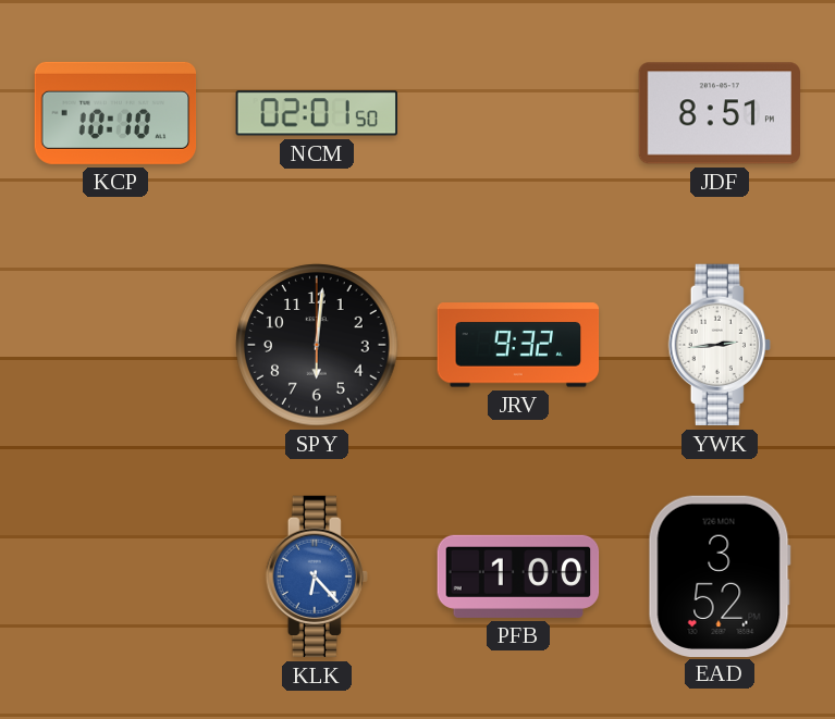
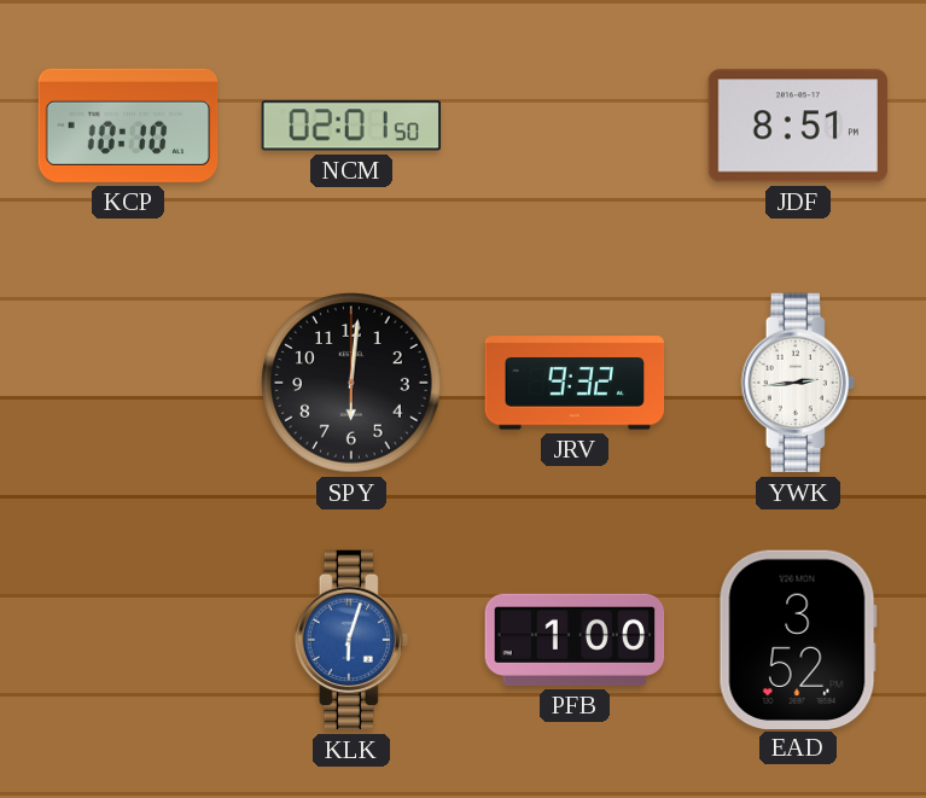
KLK: 6:23 -> 6:03
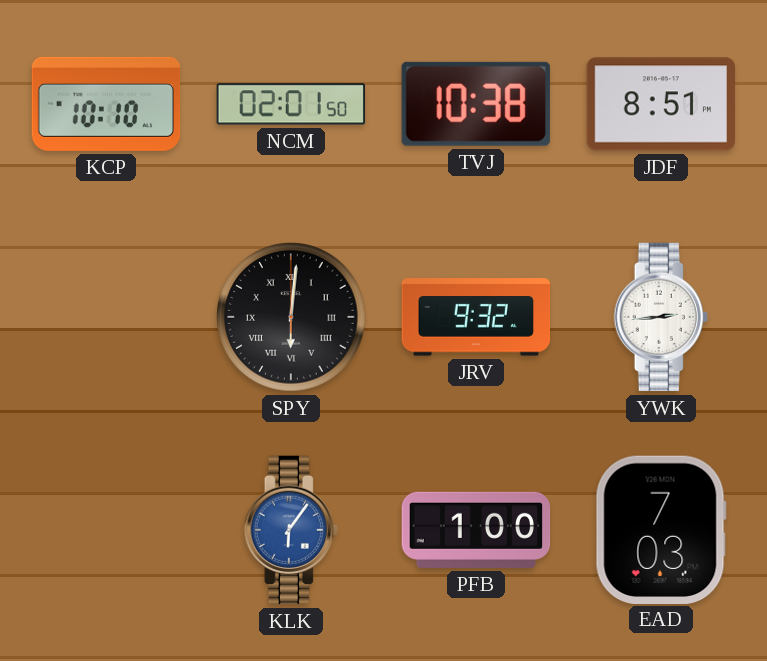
TVJ: none -> 10:38
SPY numerals: Arabic -> Roman
KLK: 6:03 -> 6:06
EAD: 3:52 -> 7:03
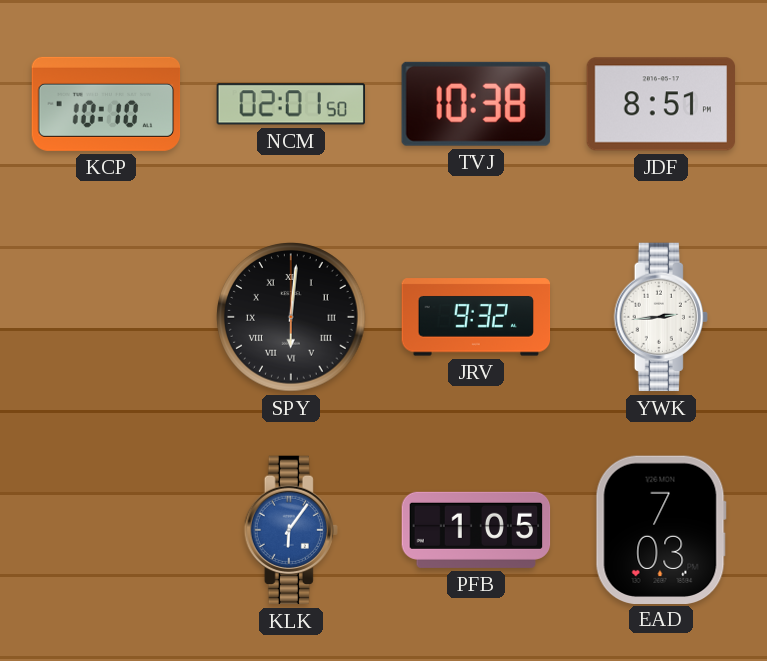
PFB: 1:00 -> 1:05
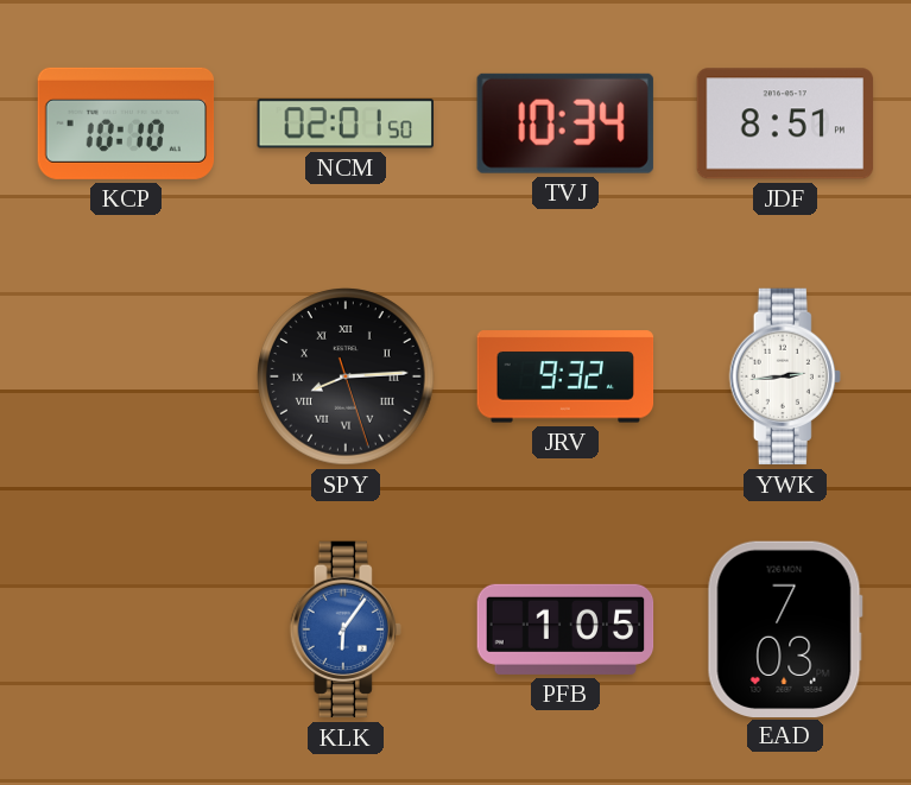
TVJ: 10:38 -> 10:34
SPY: 6:01 -> 8:14
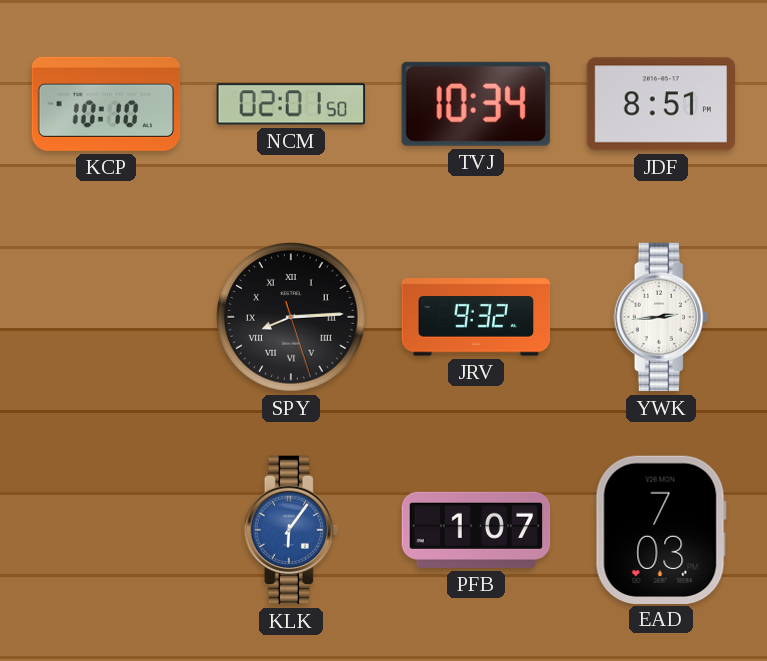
PFB: 1:05 -> 1:07
